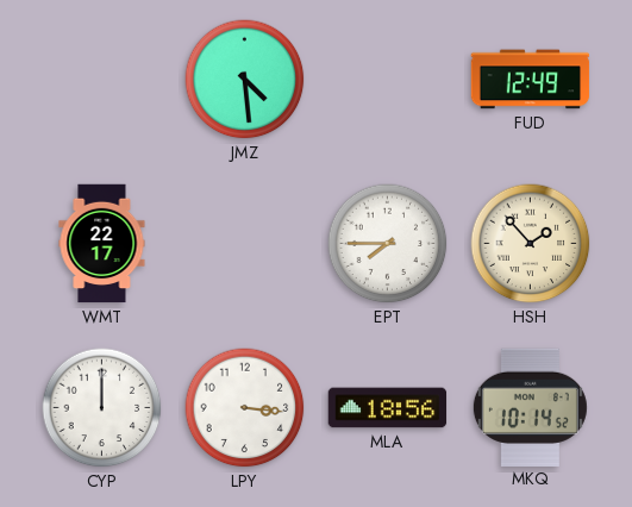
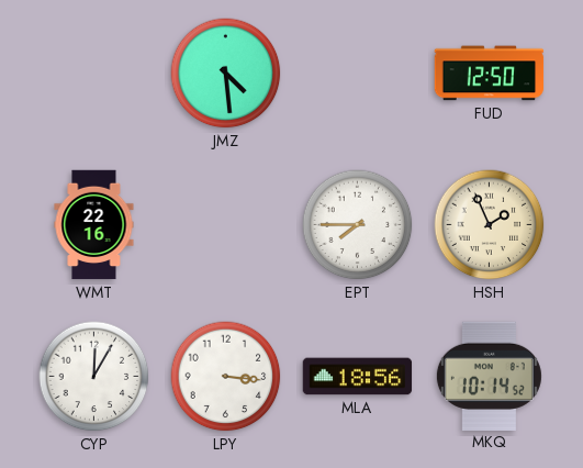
FUD: 12:49 -> 12:50
WMT: 22:17 -> 22:16
HSH: 1:53 -> 1:56
CYP: 12:00 -> 12:05
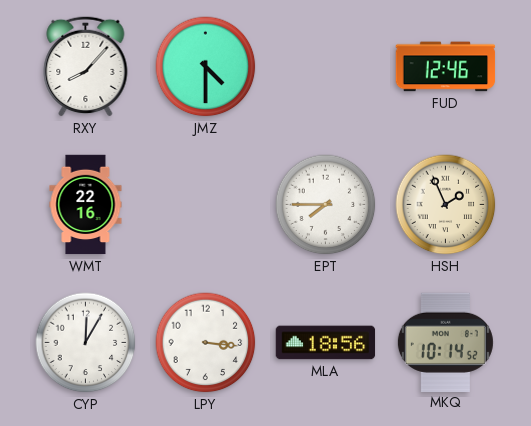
RXY: none -> 8:07
JMZ: 4:29 -> 4:30
FUD: 12:50 -> 12:46
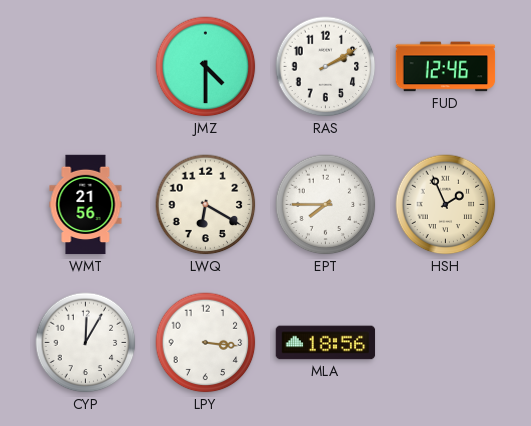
RXY: 8:07 -> none
RAS: none -> 2:10
WMT: 22:16 -> 21:56
LWQ: none -> 6:20
MKQ: 10:14 -> none
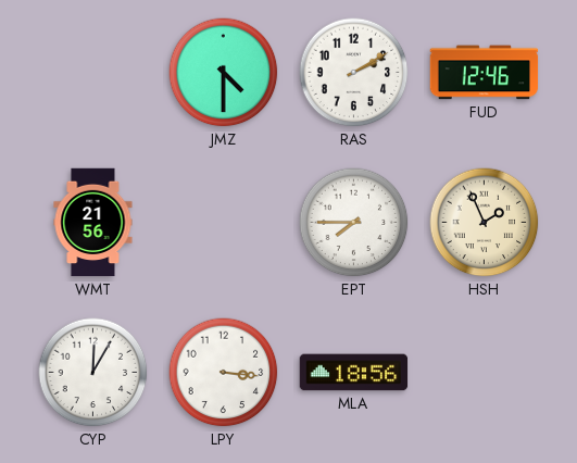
LWQ: 6:20 -> none
